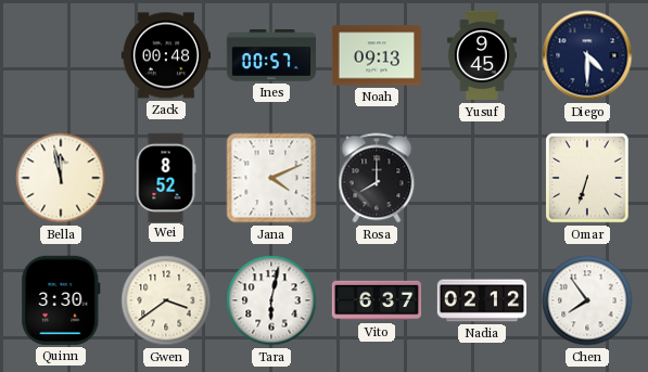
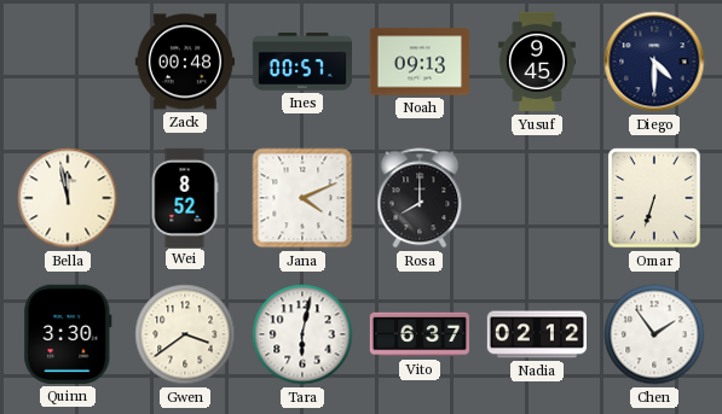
Chen: 7:54 -> 1:54
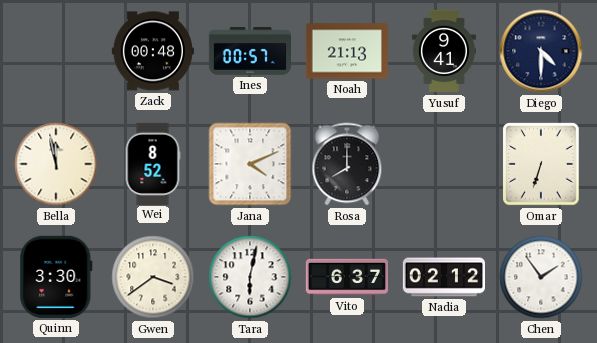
Noah: 09:13 -> 21:13
Yusuf: 9:45 -> 9:41
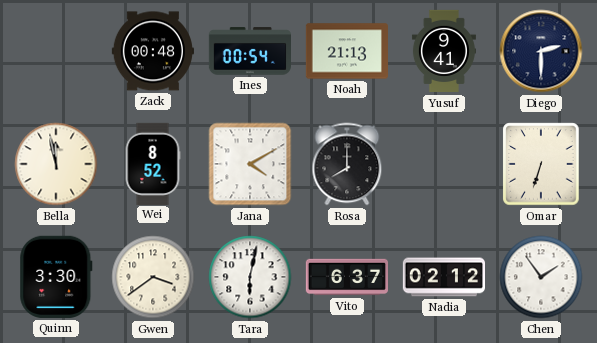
Ines: 00:57 -> 00:54
Diego: 4:30 -> 2:30
Jana: 4:11 -> 4:10
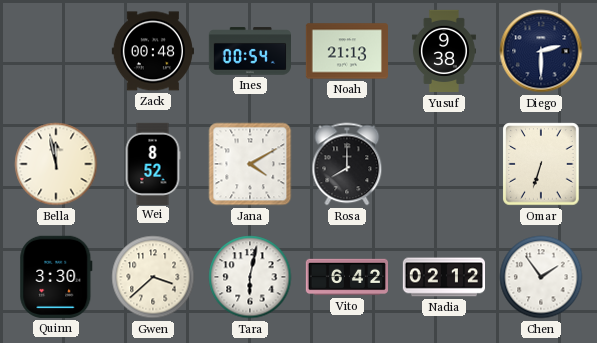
Yusuf: 9:41 -> 9:38
Gwen: 3:39 -> 3:38
Vito: 6:37 -> 6:42
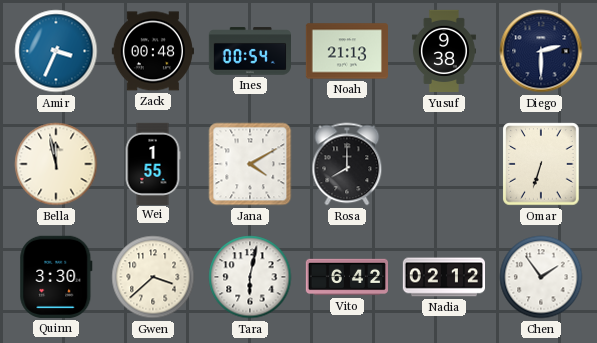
Amir: none -> 3:34
Wei: 8:52 -> 1:55
